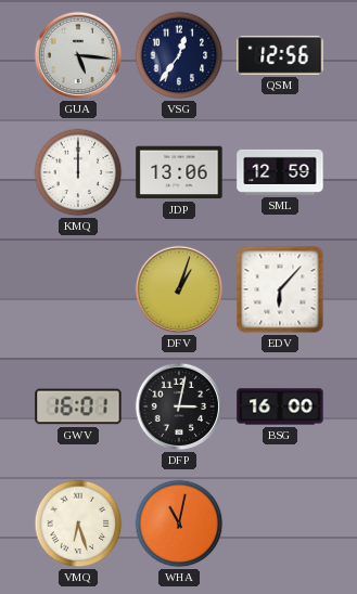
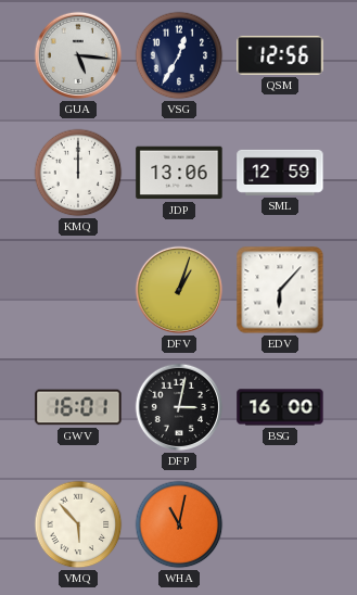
VSG: 12:36 -> 12:35
VMQ: 6:27 -> 5:53
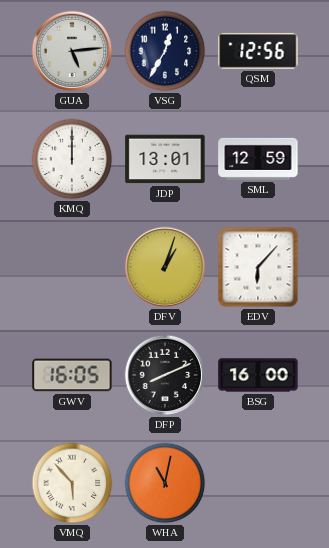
GUA: 5:16 -> 5:14
JDP: 13:06 -> 13:01
GWV: 16:01 -> 16:05
DFP: 3:02 -> 8:11
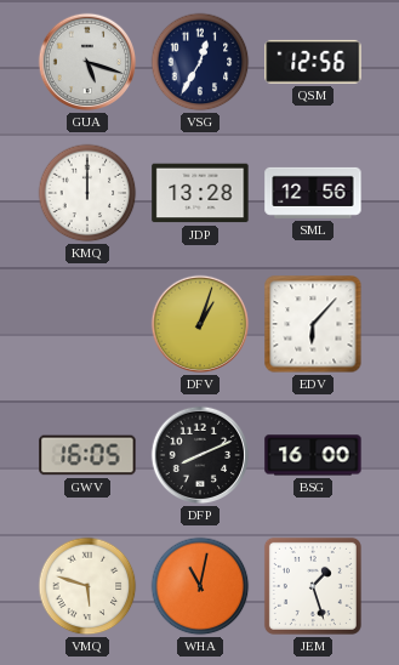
GUA: 5:14 -> 5:18
JDP: 13:01 -> 13:28
SML: 12:59 -> 12:56
VMQ: 5:53 -> 5:48
JEM: none -> 1:27
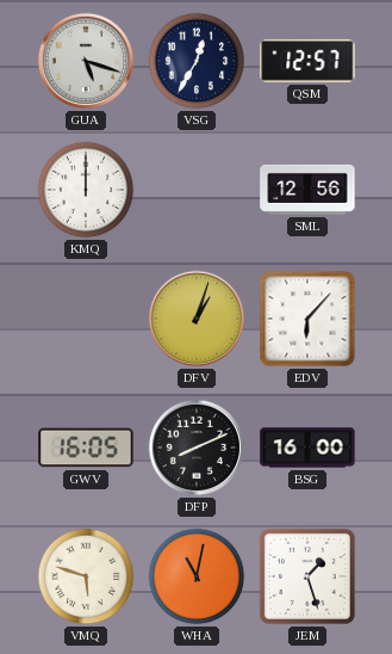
QSM: 12:56 -> 12:57
JDP: 13:28 -> none
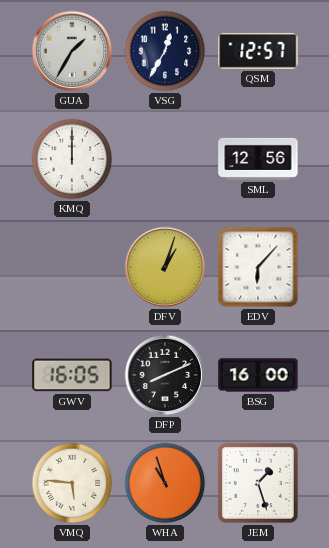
GUA: 5:18 -> 1:35
VMQ: 5:48 -> 5:46
WHA: 11:02 -> 10:57
